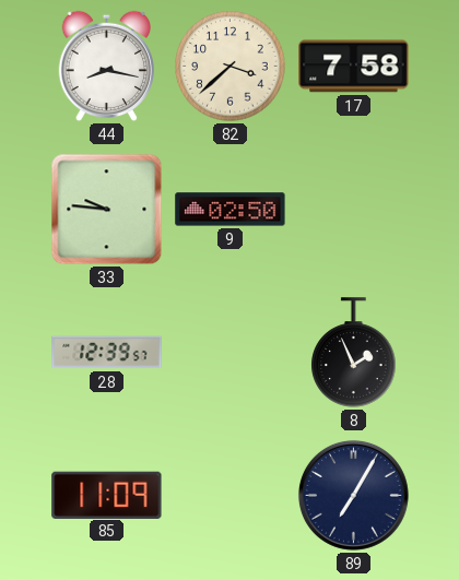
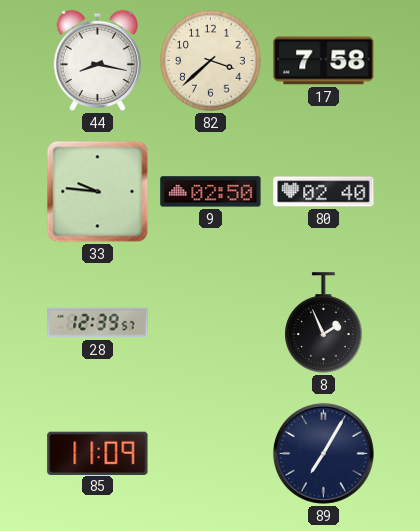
80: none -> 02:40
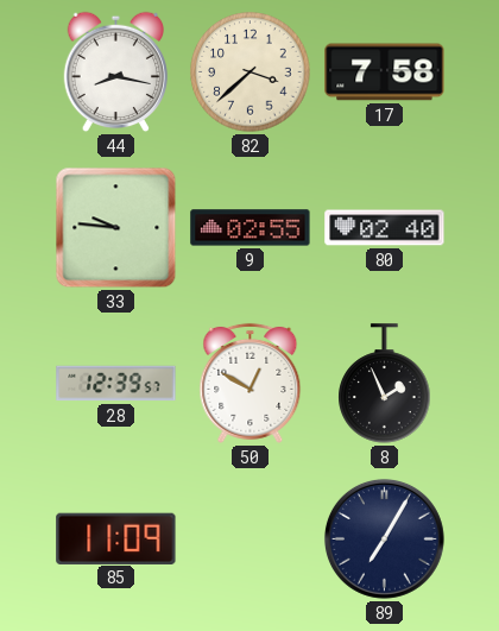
9: 02:50 -> 02:55
50: none -> 12:50
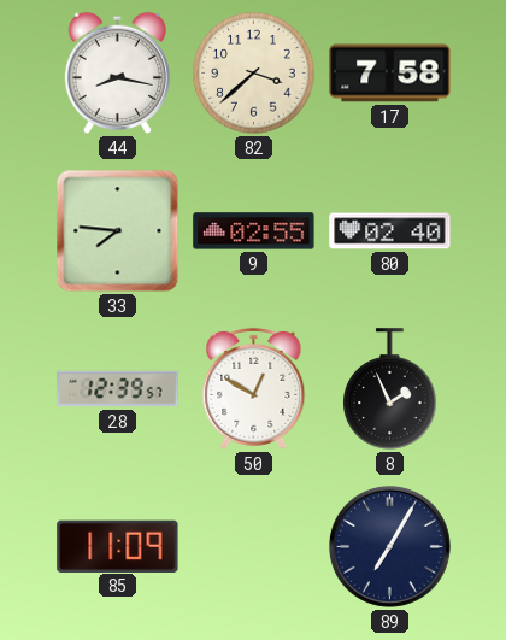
33: 9:46 -> 7:46
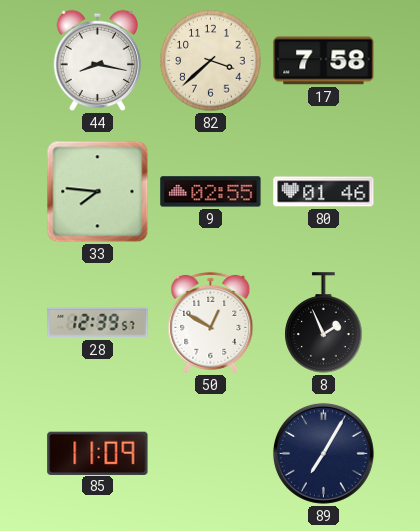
80: 02:40 -> 01:46
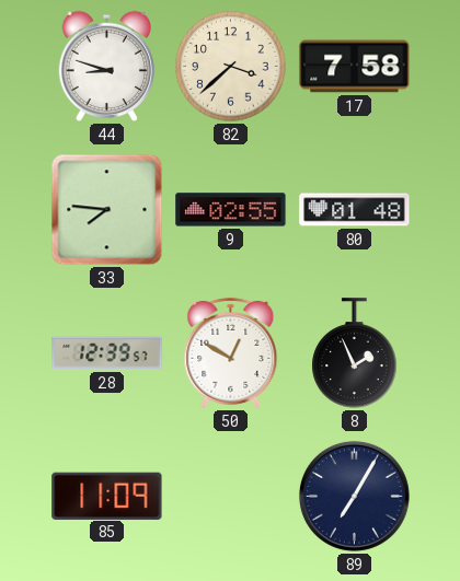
44: 8:17 -> 8:48
80: 01:46 -> 01:48
